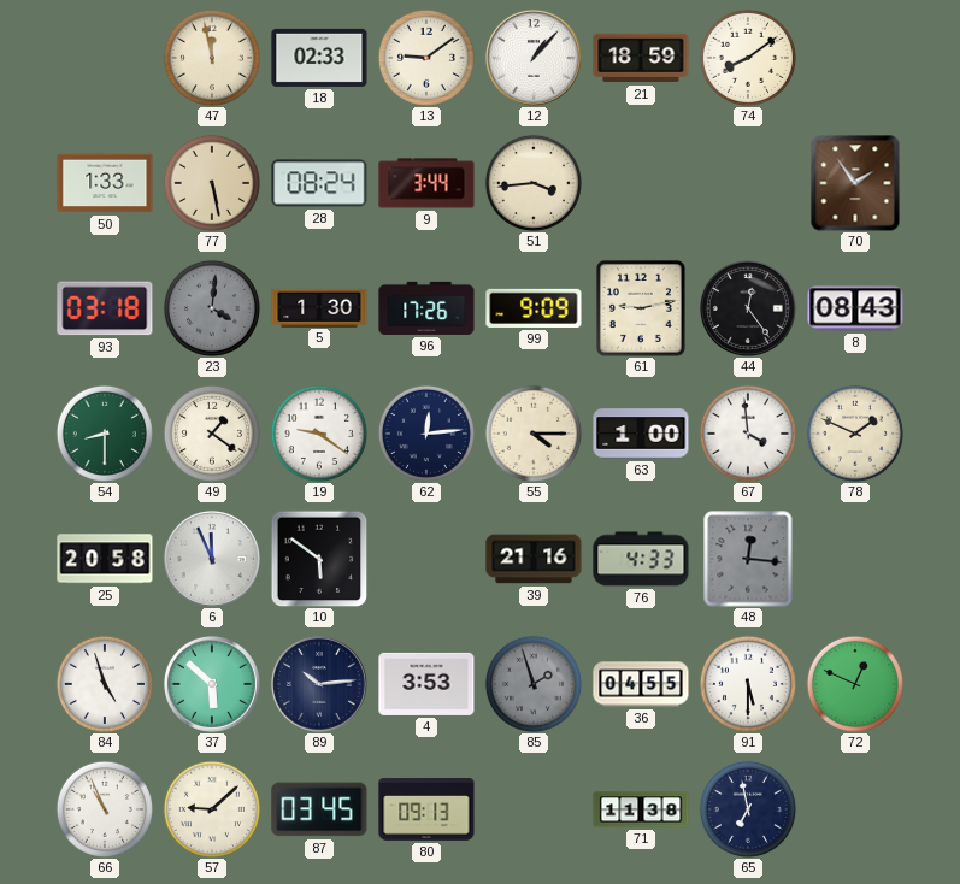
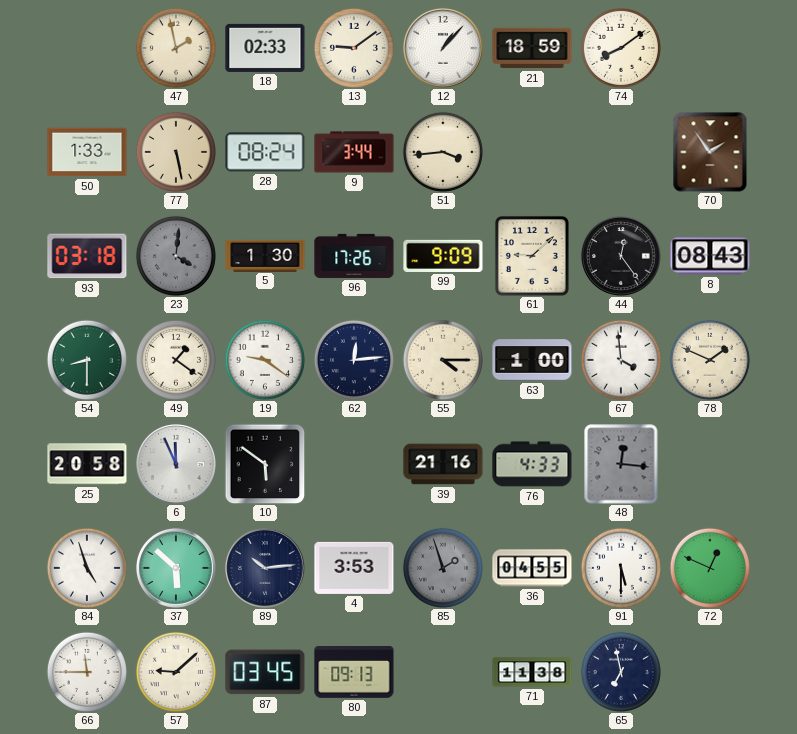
47: 11:58 -> 1:58
61: 9:13 -> 9:08
66: 10:56 -> 11:45
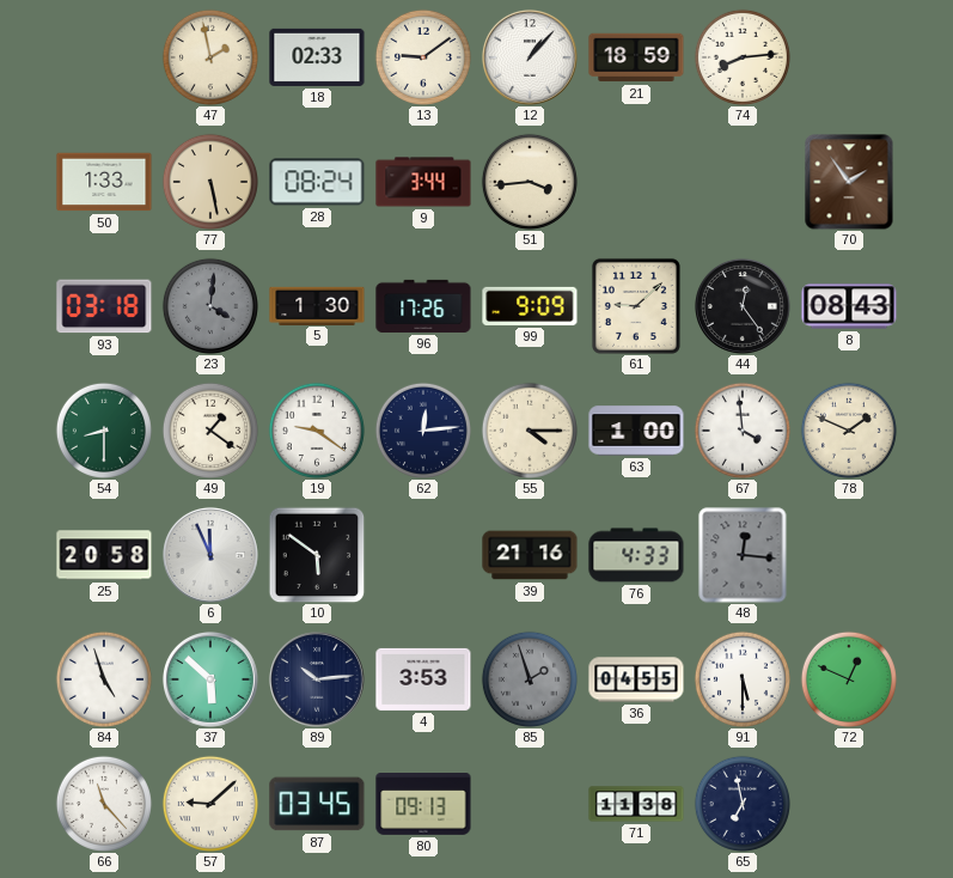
74: 8:09 -> 8:14
66: 11:45 -> 11:23
